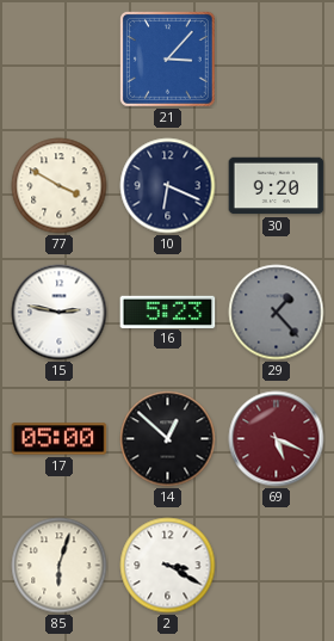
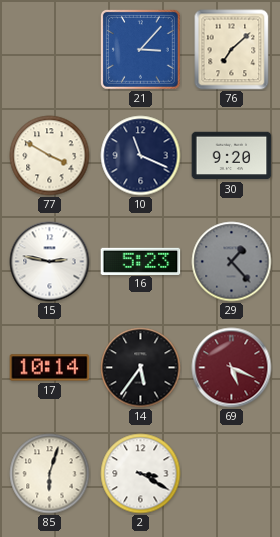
76: none -> 7:08
10: 6:19 -> 11:19
17: 05:00 -> 10:14
14: 12:52 -> 5:36
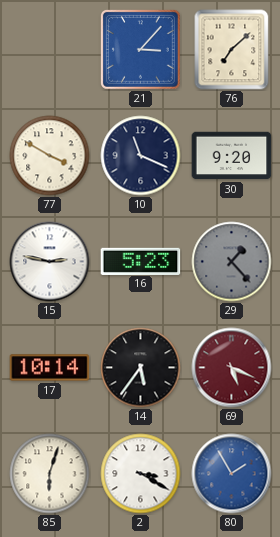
80: none -> 1:55
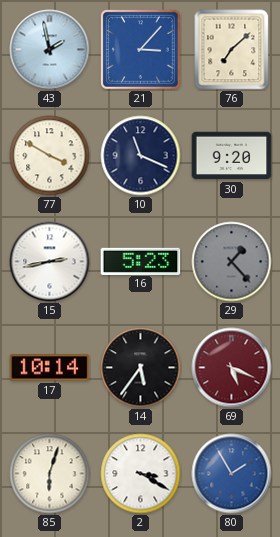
43: none -> 1:58
15: 2:47 -> 2:43
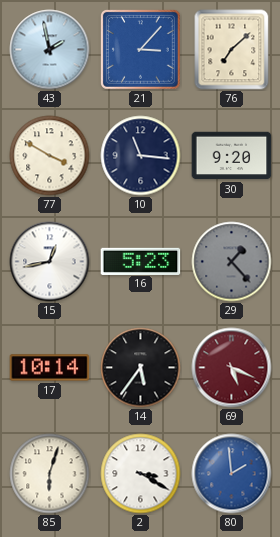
10: 11:19 -> 11:16
15: 2:43 -> 12:43
80: 1:55 -> 1:59
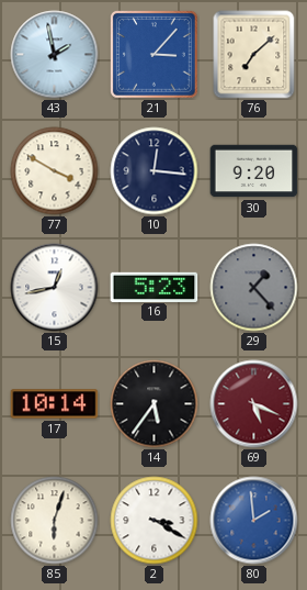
10: 11:16 -> 12:16
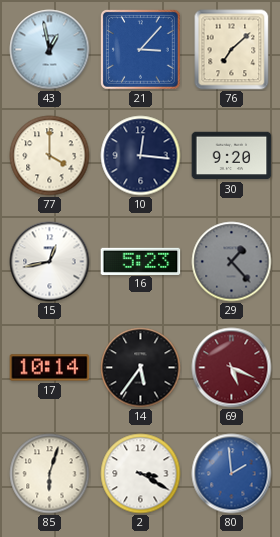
43: 1:58 -> 12:58
77: 3:50 -> 4:00
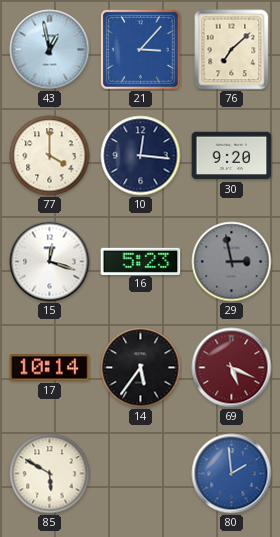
15: 12:43 -> 12:18
29: 1:23 -> 2:58
85: 6:03 -> 5:50
2: 3:20 -> none
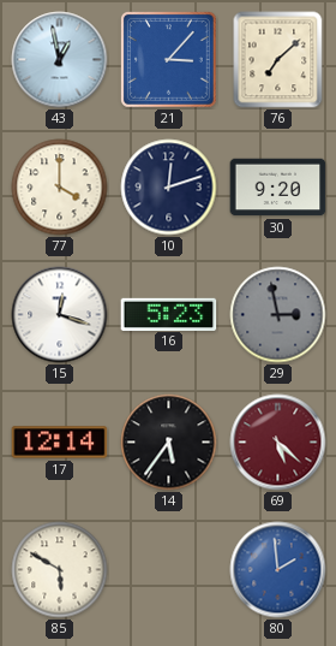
10: 12:16 -> 12:12
17: 10:14 -> 12:14
69: 5:19 -> 5:22
